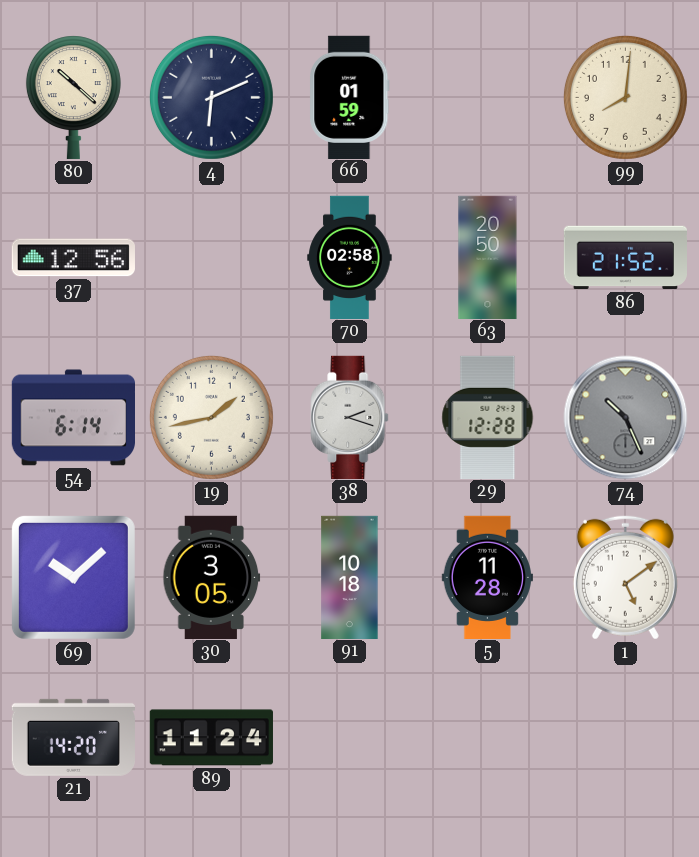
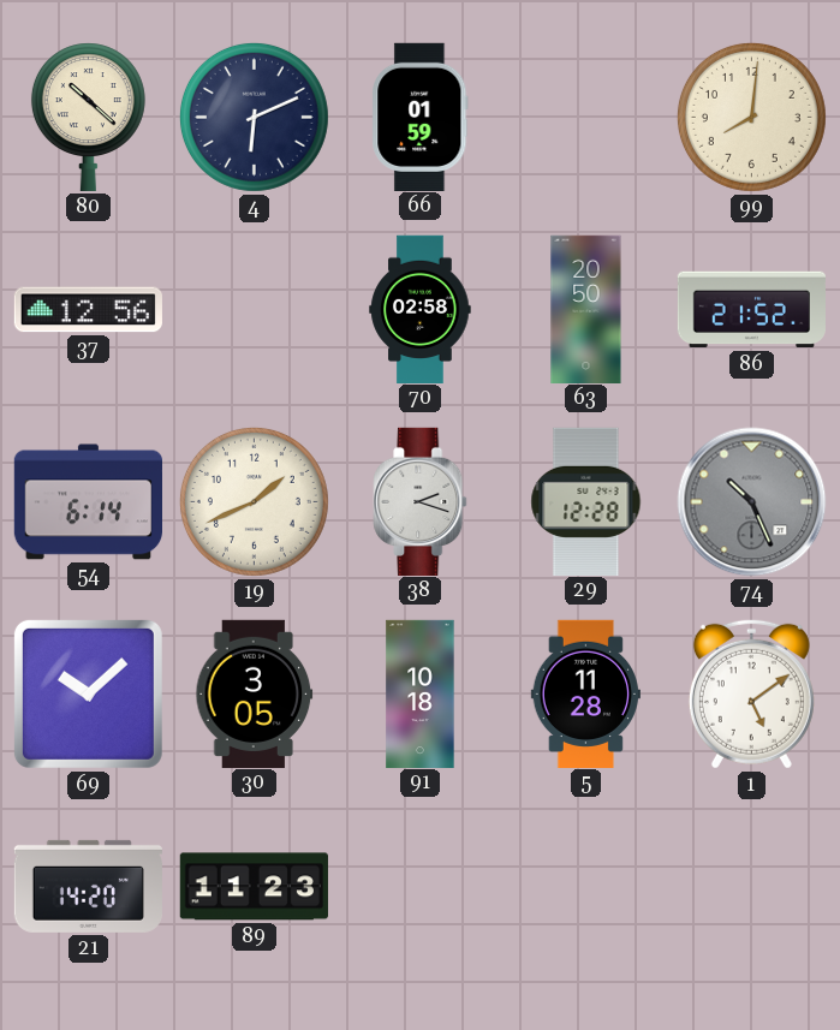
19: 1:43 -> 1:41
89: 11:24 -> 11:23
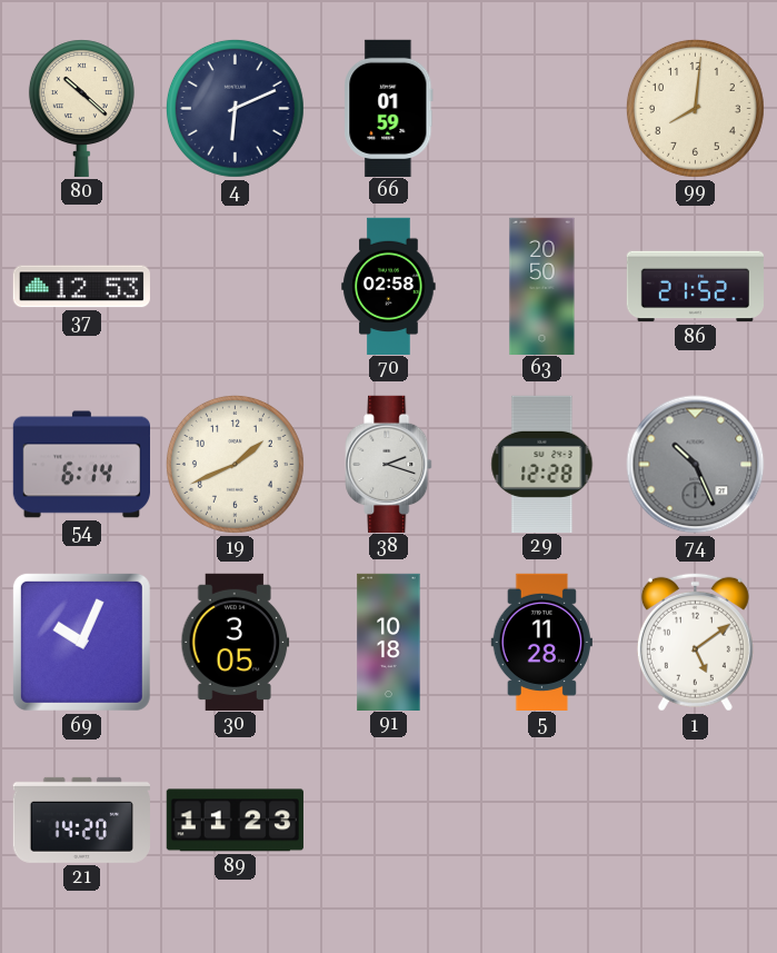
37: 12:56 -> 12:53
69: 10:08 -> 10:04
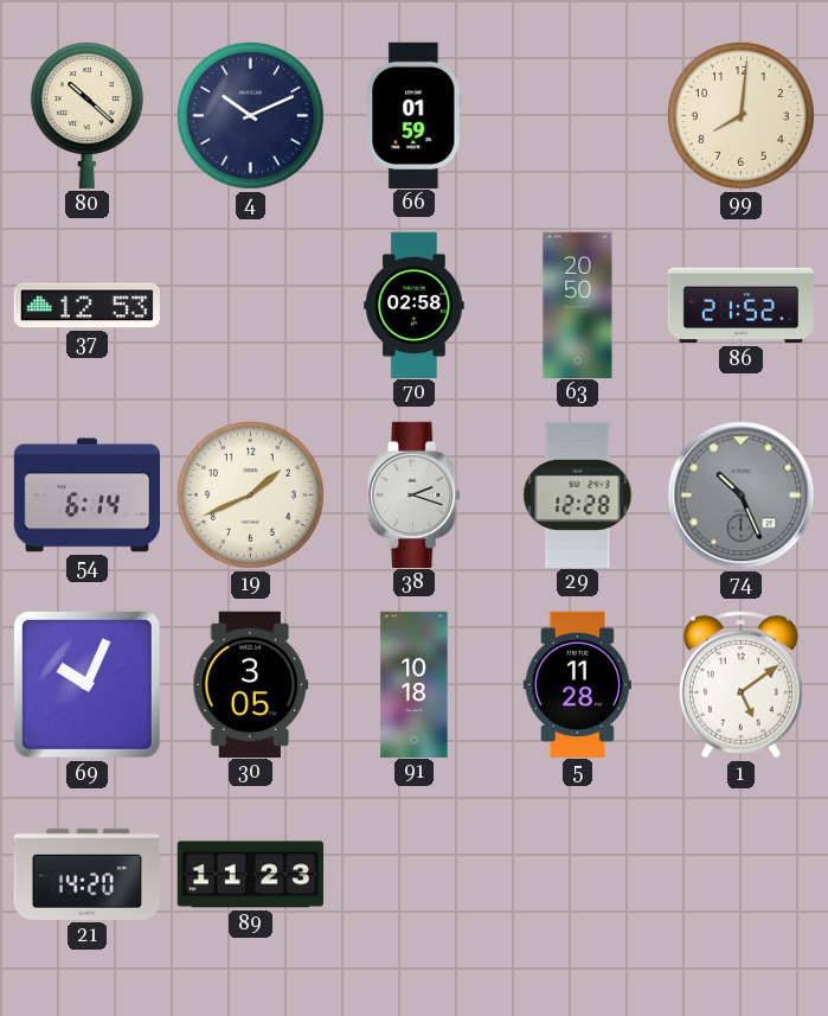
4: 6:11 -> 10:11
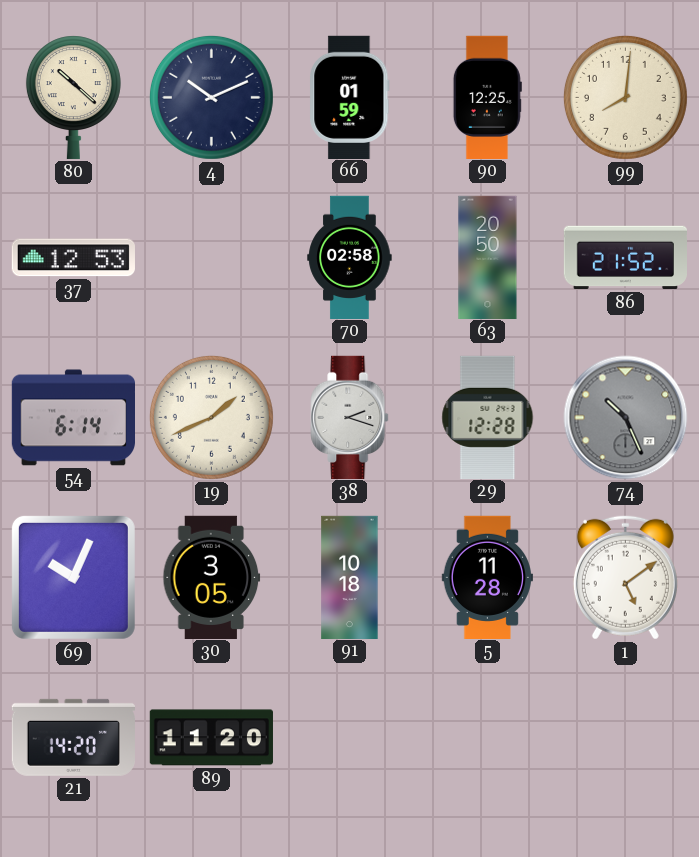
90: none -> 12:25
89: 11:23 -> 11:20
